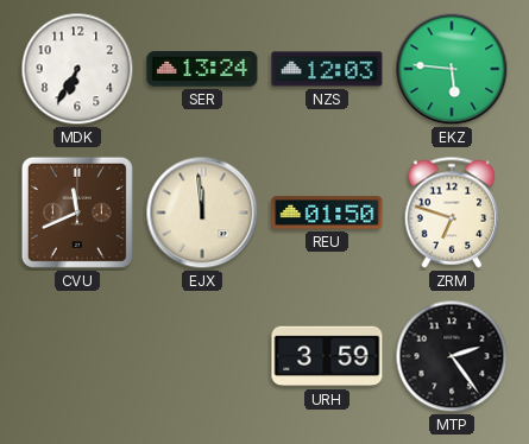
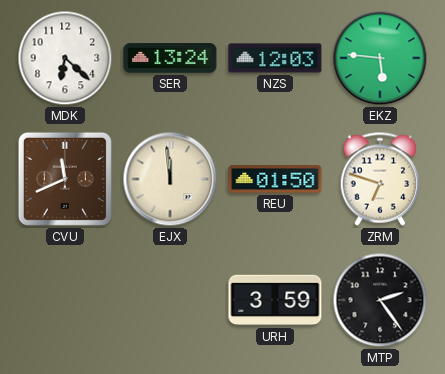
MDK: 6:35 -> 6:22
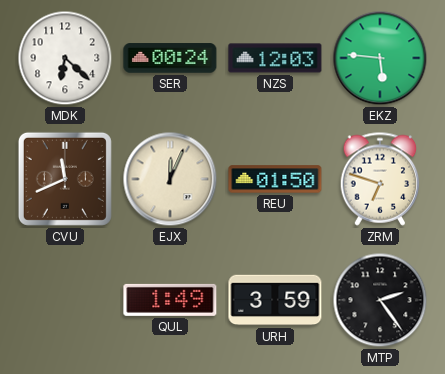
SER: 13:24 -> 00:24
EJX: 11:59 -> 12:04
QUL: none -> 1:49
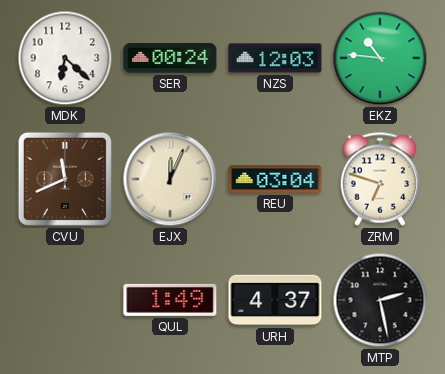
EKZ: 5:46 -> 10:46
REU: 01:50 -> 03:04
URH: 3:59 -> 4:37
MTP: 2:24 -> 2:28
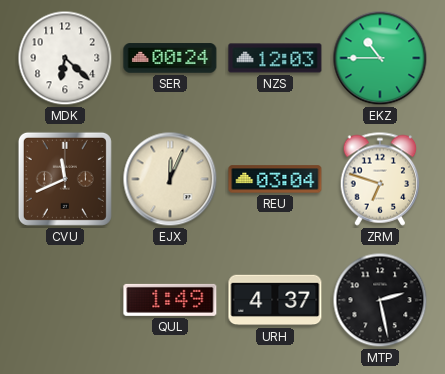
EKZ: 10:46 -> 10:45
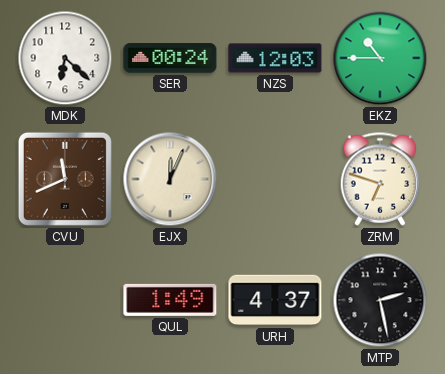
REU: 03:04 -> none
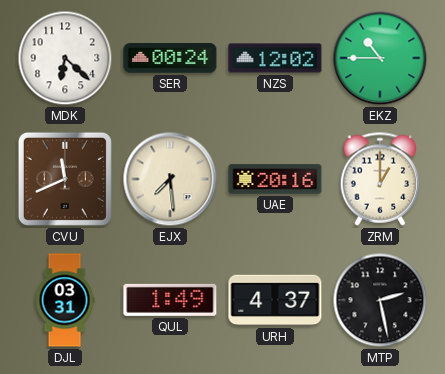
NZS: 12:03 -> 12:02
EJX: 12:04 -> 7:29
UAE: none -> 20:16
ZRM: 6:48 -> 1:00
DJL: none -> 03:31
